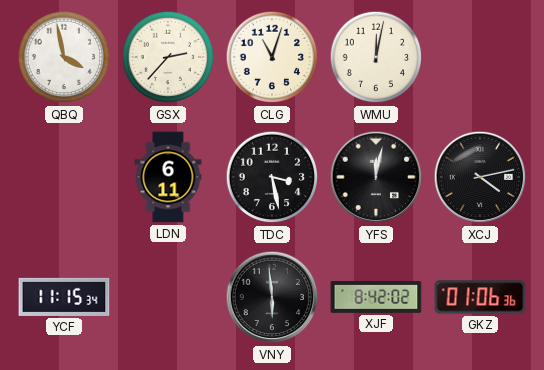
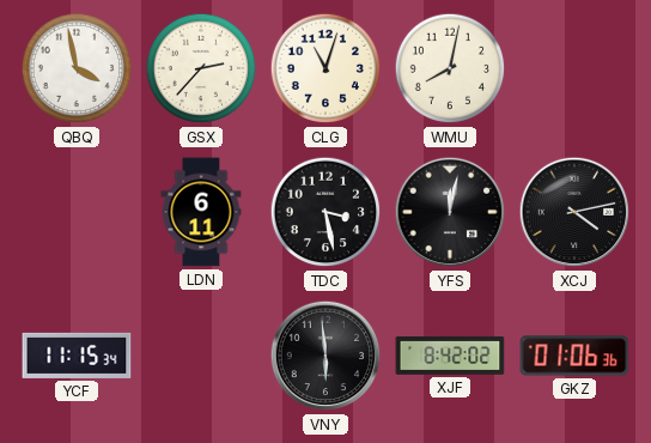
WMU: 12:02 -> 8:02
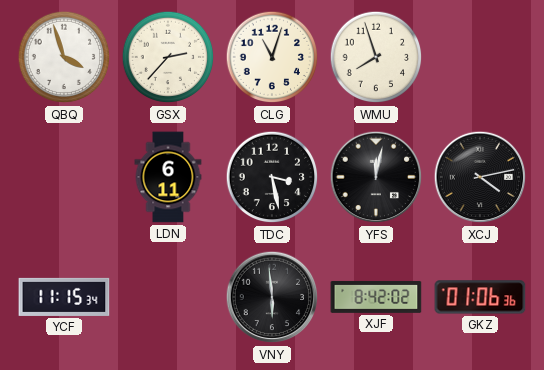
QBQ: 3:58 -> 3:57
WMU: 8:02 -> 7:57
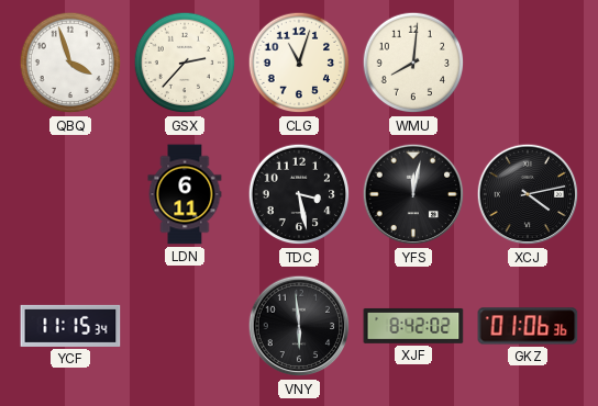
WMU: 7:57 -> 8:01
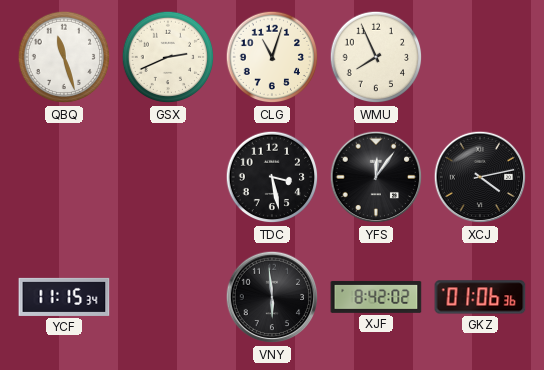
QBQ: 3:57 -> 11:27
GSX: 2:37 -> 2:41
WMU: 8:01 -> 7:56
LDN: 6:11 -> none
YFS: 12:02 -> 12:06
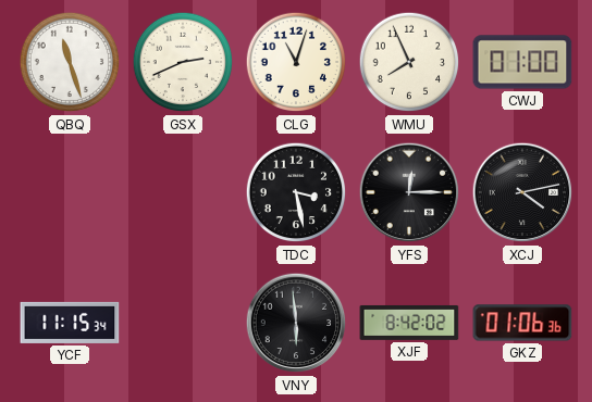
CWJ: none -> 01:00
YFS: 12:06 -> 12:15
